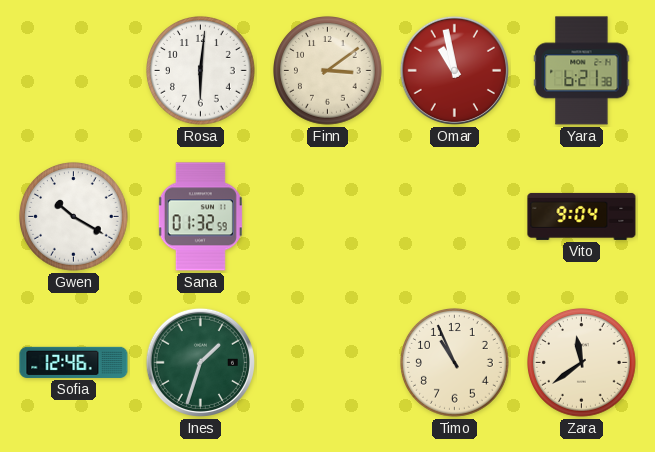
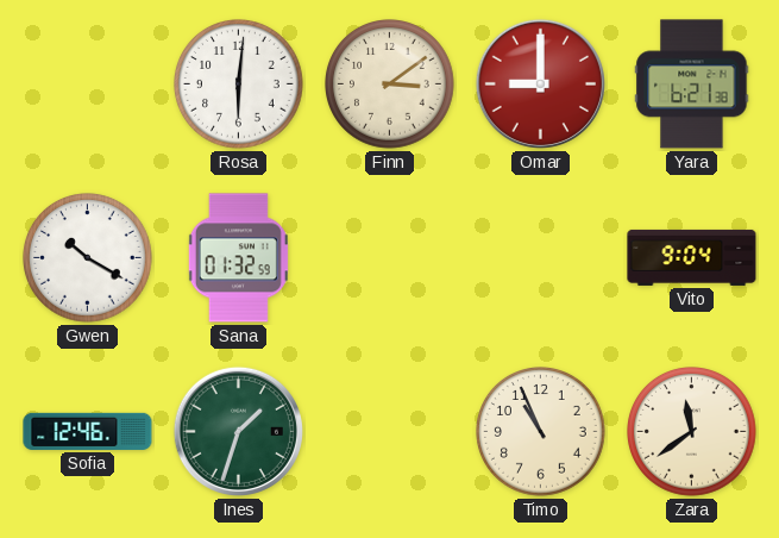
Omar: 10:58 -> 9:00
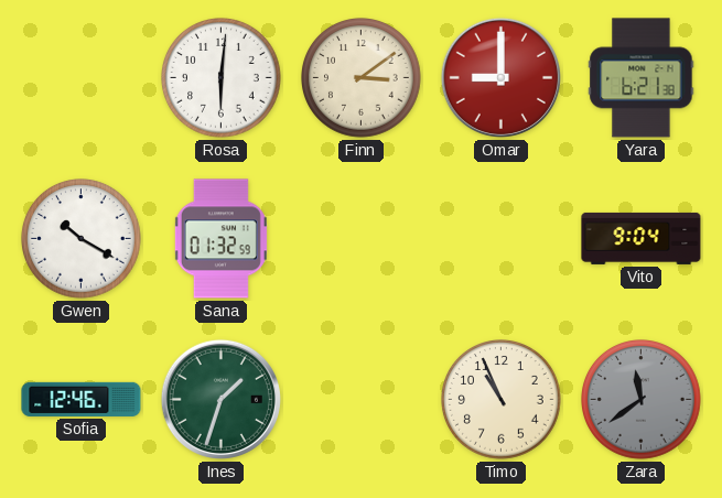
Zara dial: cream -> grey
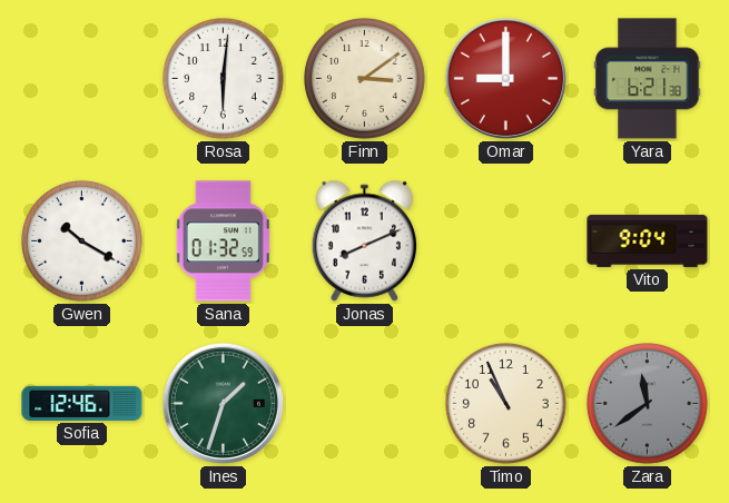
Jonas: none -> 8:11
